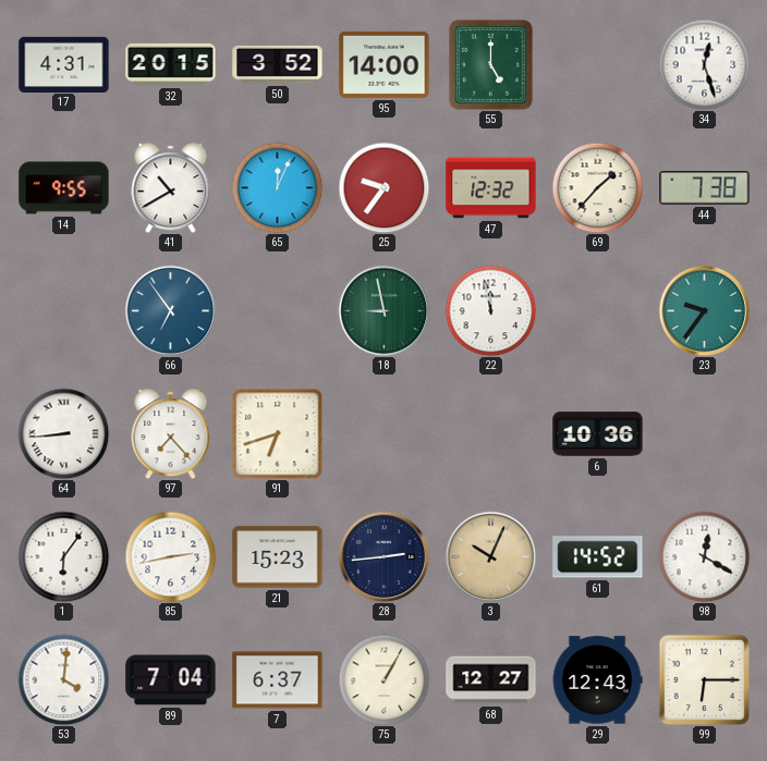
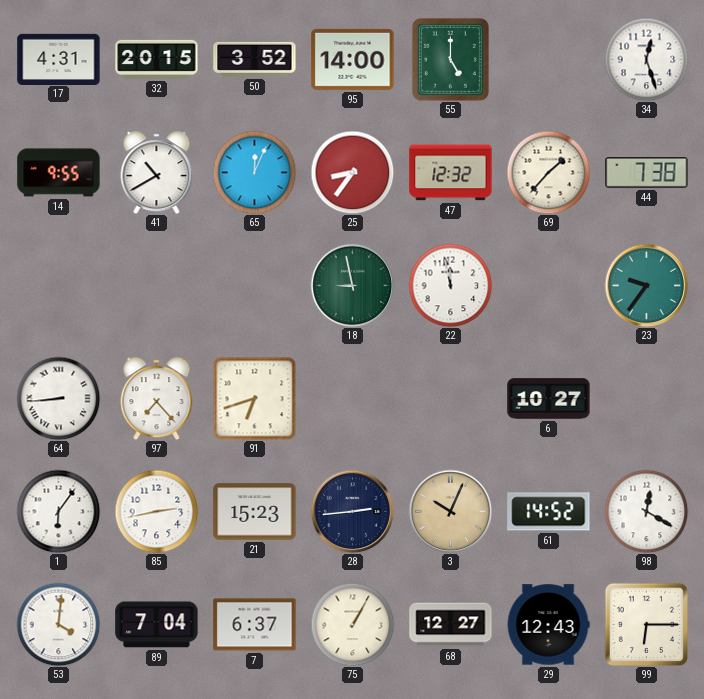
25: 9:36 -> 8:36
66: 6:54 -> none
6: 10:36 -> 10:27
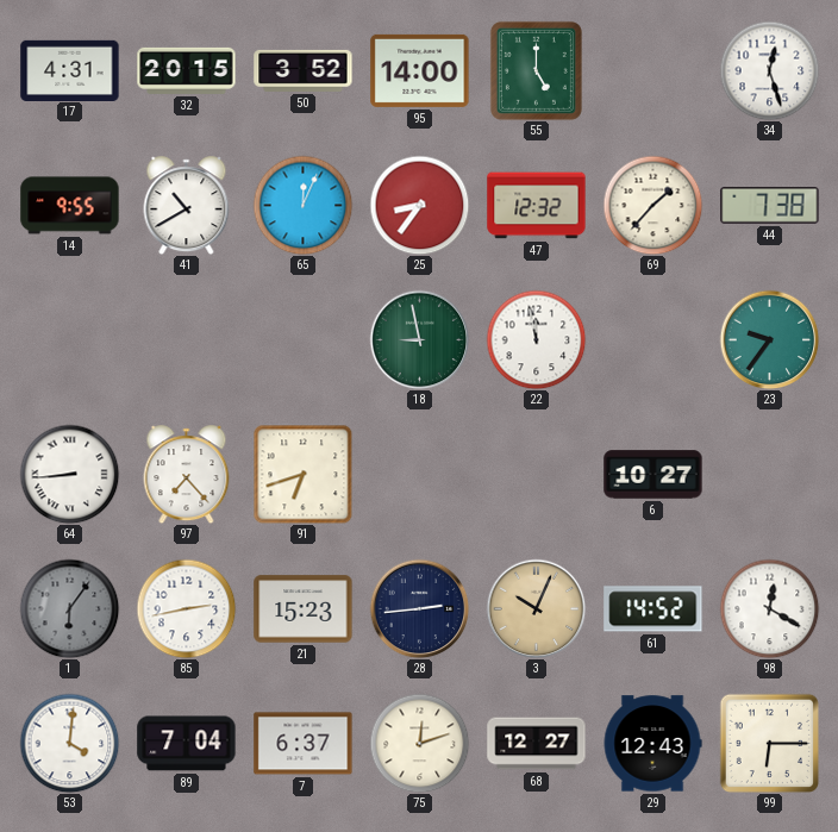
1 dial: white -> grey
75: 1:05 -> 12:12
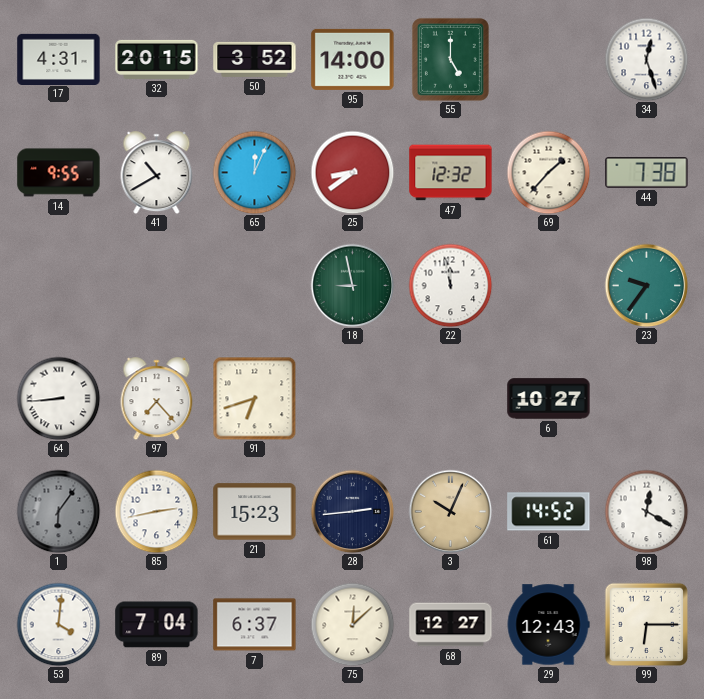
25: 8:36 -> 8:39
75: 12:12 -> 12:08
